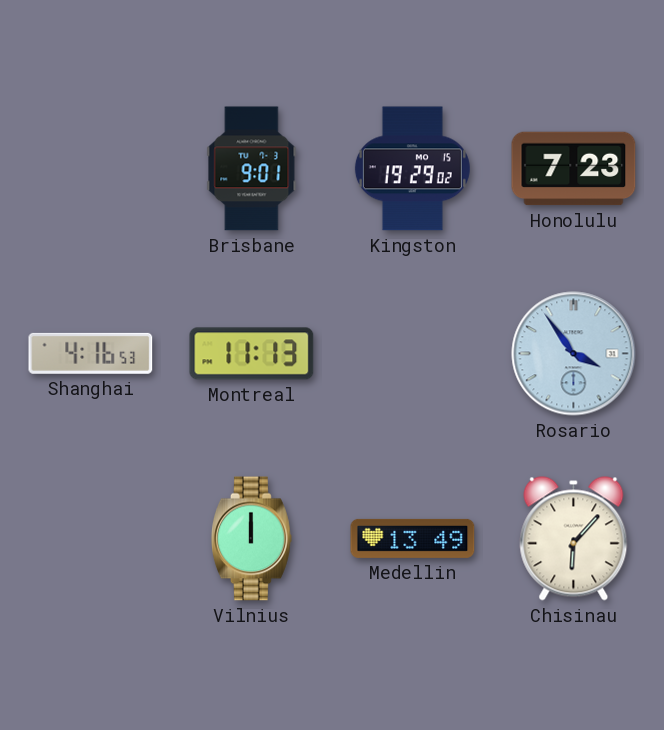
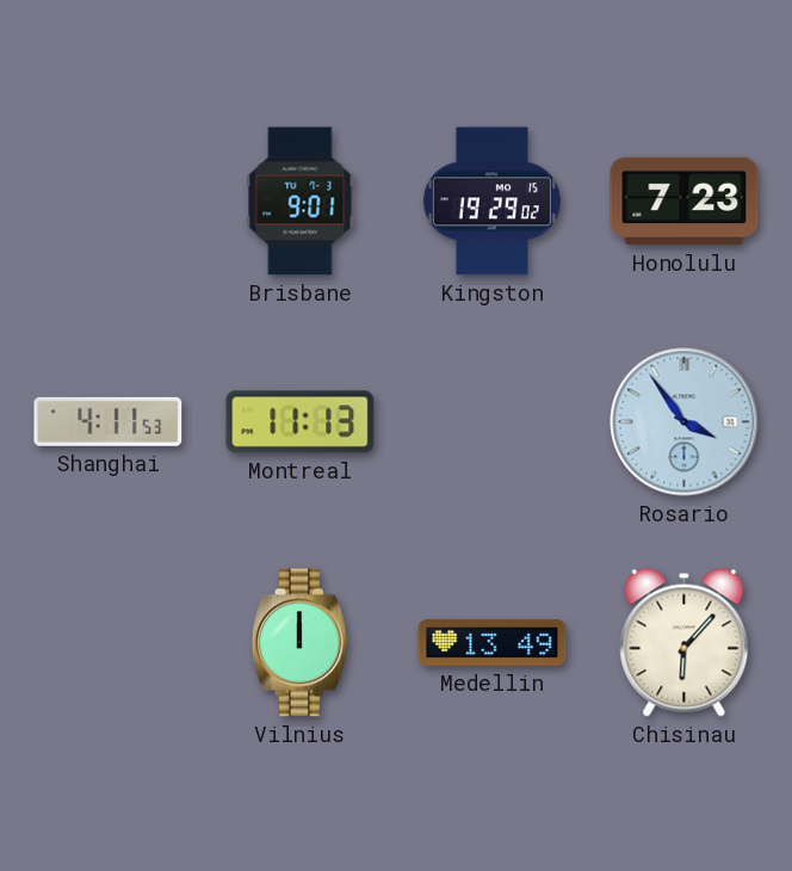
Shanghai: 4:16 -> 4:11
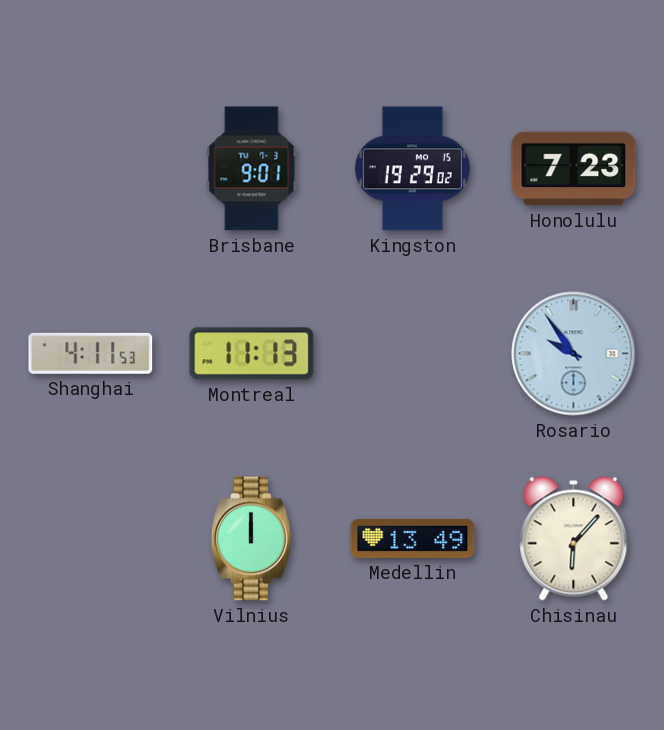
Rosario: 3:54 -> 9:54
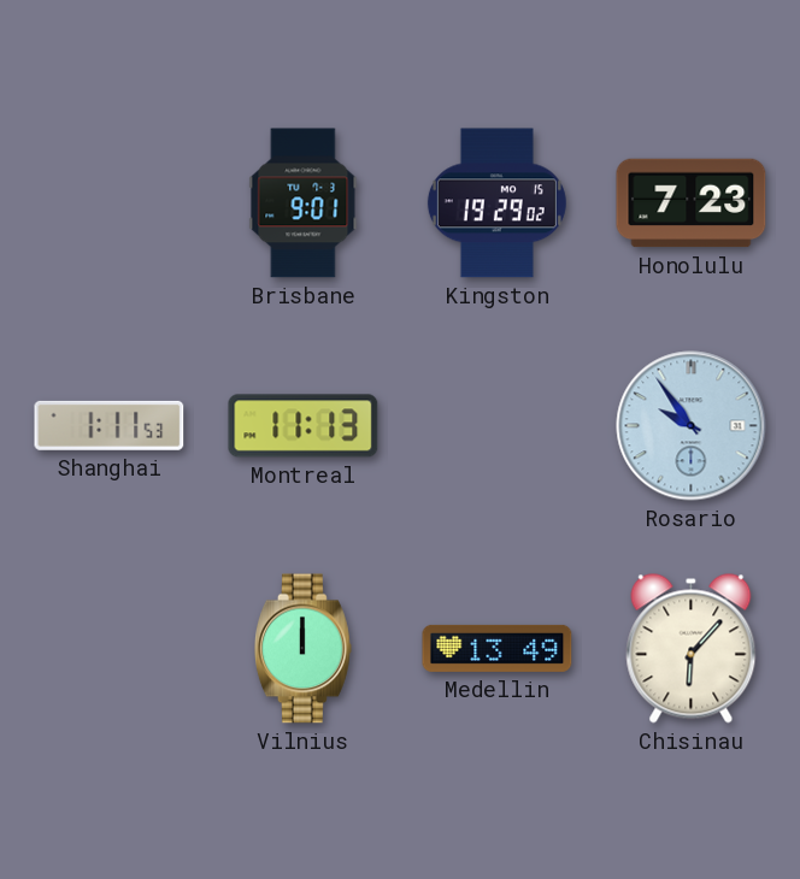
Shanghai: 4:11 -> 1:11
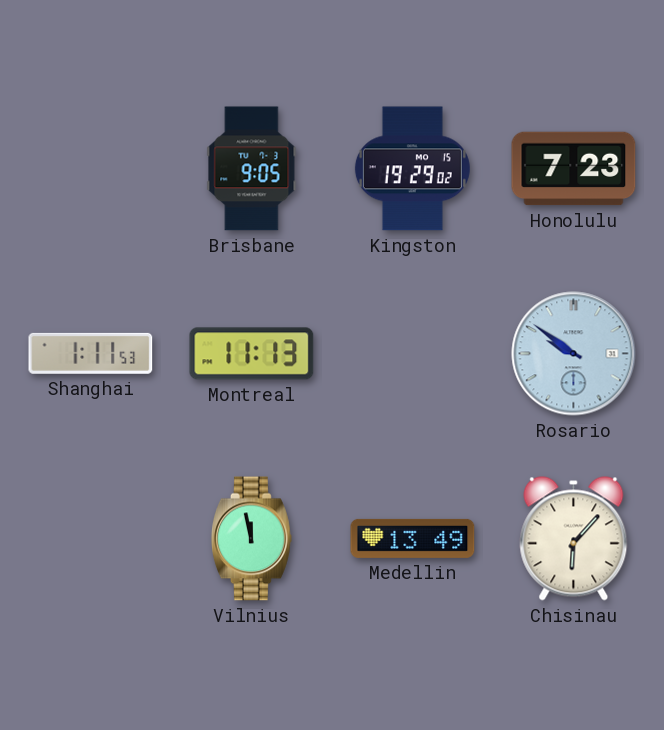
Brisbane: 9:01 -> 9:05
Rosario: 9:54 -> 9:51
Vilnius: 12:00 -> 11:58
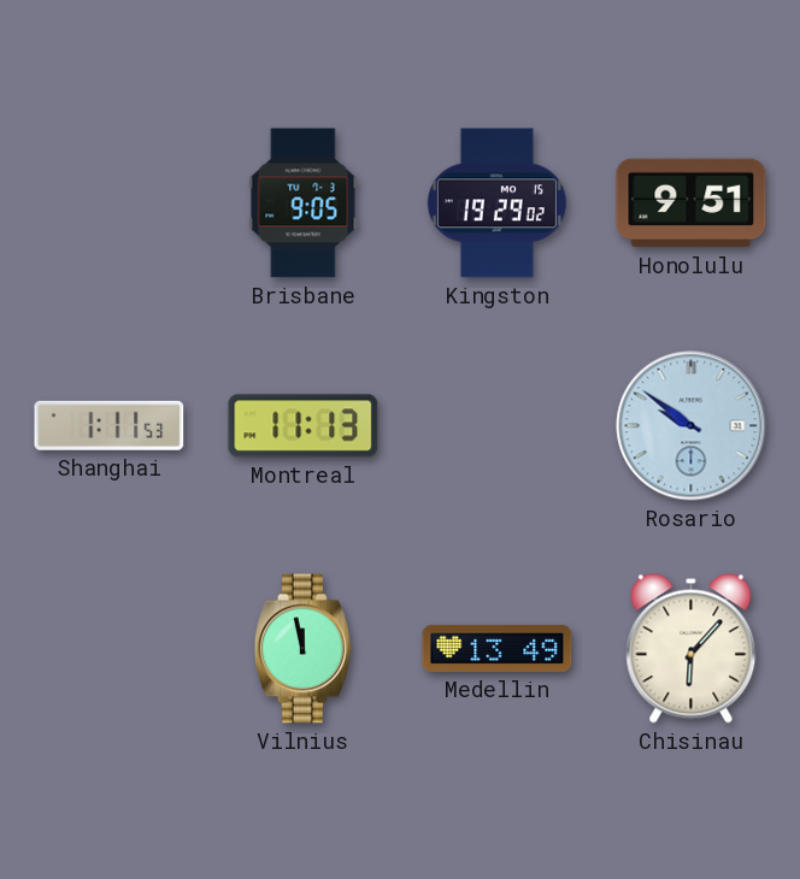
Honolulu: 7:23 -> 9:51
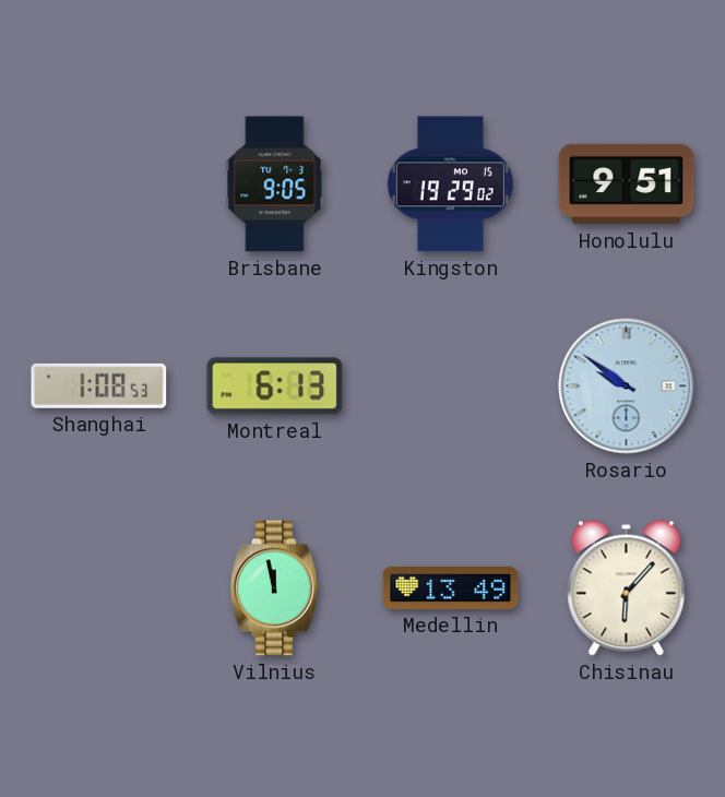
Shanghai: 1:11 -> 1:08
Montreal: 11:13 -> 6:13
